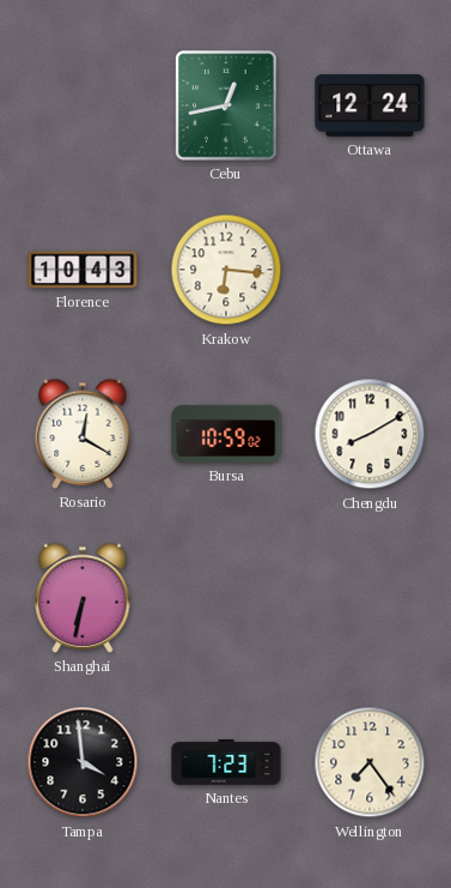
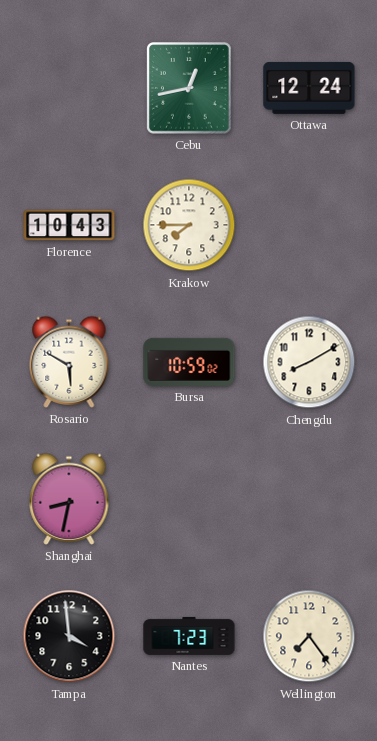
Krakow: 6:16 -> 7:45
Rosario: 12:20 -> 5:50
Shanghai: 6:32 -> 8:32
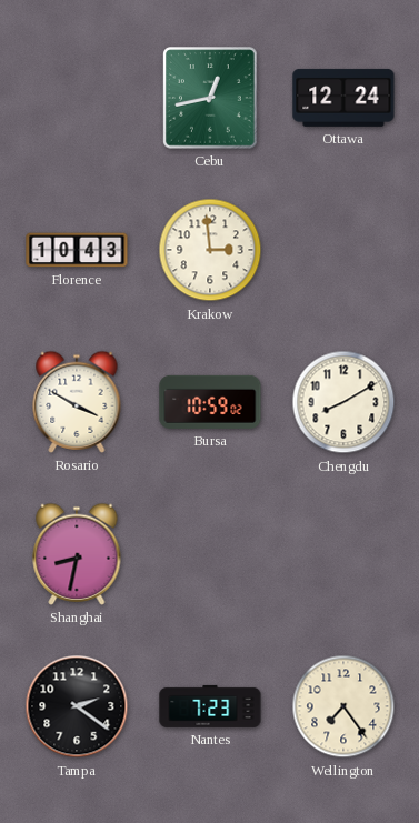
Krakow: 7:45 -> 2:59
Rosario: 5:50 -> 3:50
Tampa: 3:59 -> 2:21
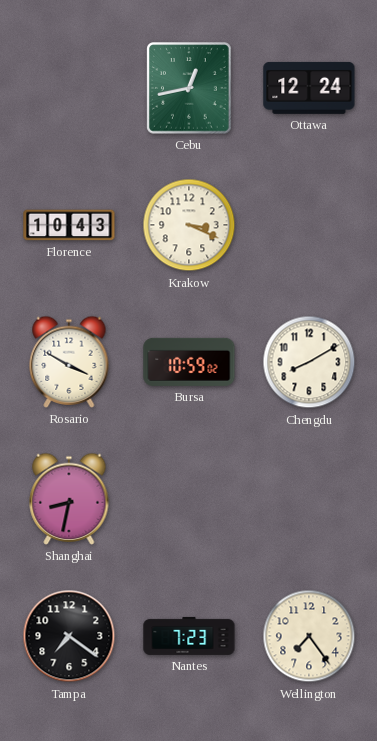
Krakow: 2:59 -> 3:19
Tampa: 2:21 -> 7:21
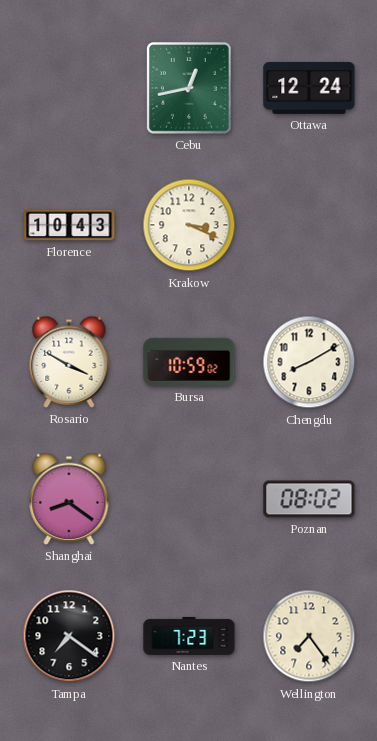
Shanghai: 8:32 -> 8:21
Poznan: none -> 08:02
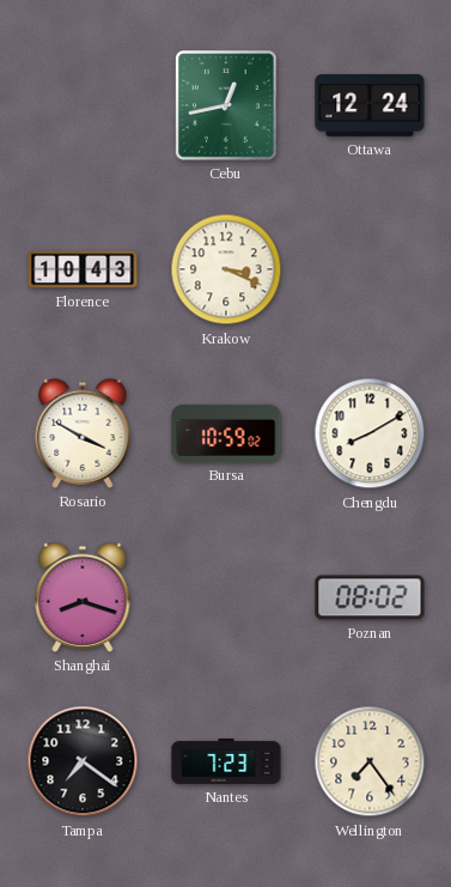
Shanghai: 8:21 -> 8:18
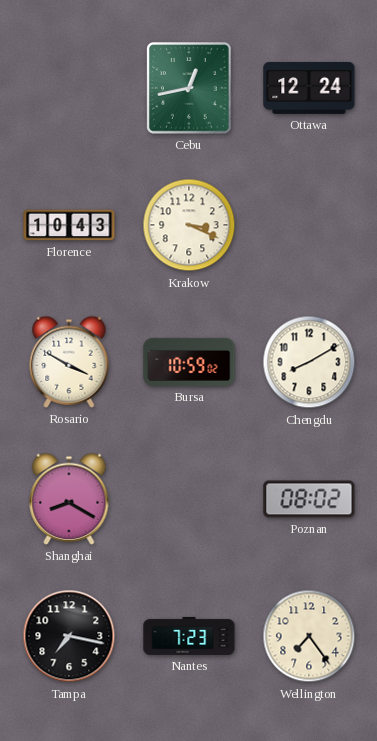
Shanghai: 8:18 -> 8:20
Tampa: 7:21 -> 7:17
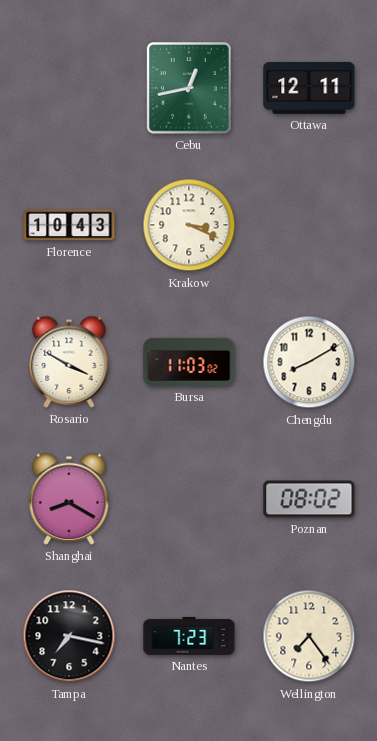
Ottawa: 12:24 -> 12:11
Bursa: 10:59 -> 11:03
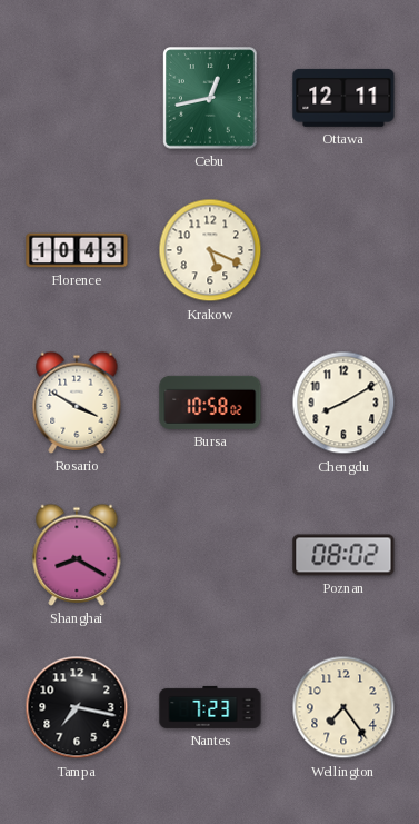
Krakow: 3:19 -> 5:19
Bursa: 11:03 -> 10:58
